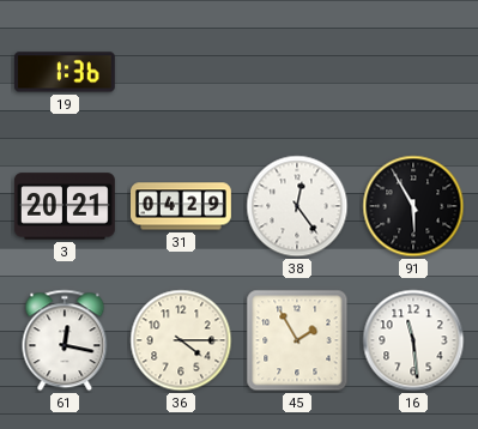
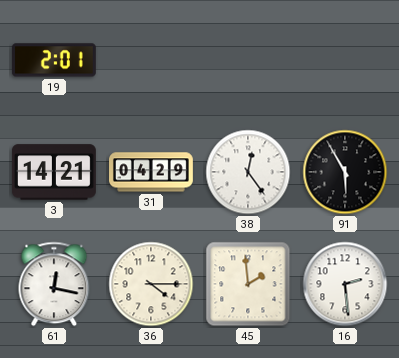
19: 1:36 -> 2:01
3: 20:21 -> 14:21
45: 1:55 -> 1:59
16: 11:29 -> 2:29
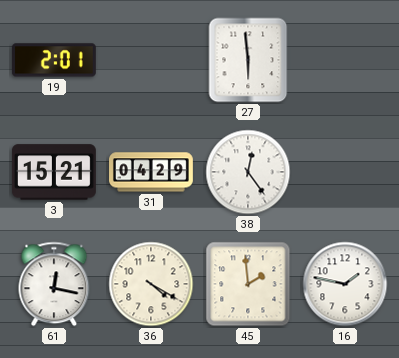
27: none -> 5:59
3: 14:21 -> 15:21
91: 5:55 -> none
36: 4:15 -> 4:20
16: 2:29 -> 1:47
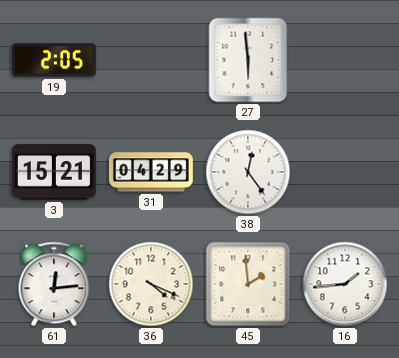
19: 2:01 -> 2:05
61: 12:17 -> 12:14
36: 4:20 -> 4:19
16: 1:47 -> 1:44
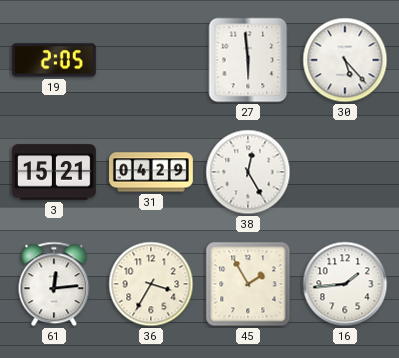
30: none -> 5:23
38: 12:24 -> 12:25
36: 4:19 -> 3:35
45: 1:59 -> 1:55
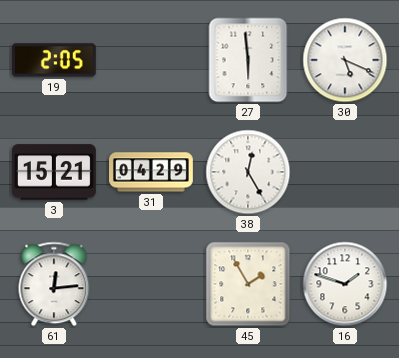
30: 5:23 -> 5:19
36: 3:35 -> none
16: 1:44 -> 1:48
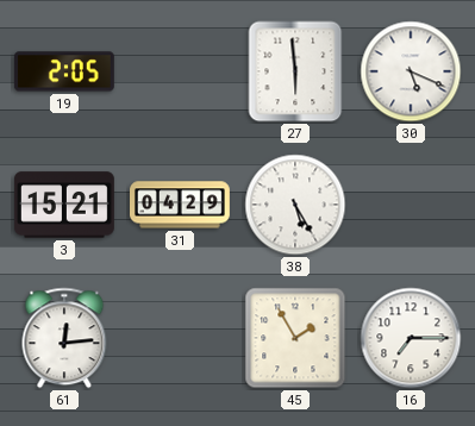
38: 12:25 -> 5:25
16: 1:48 -> 7:15
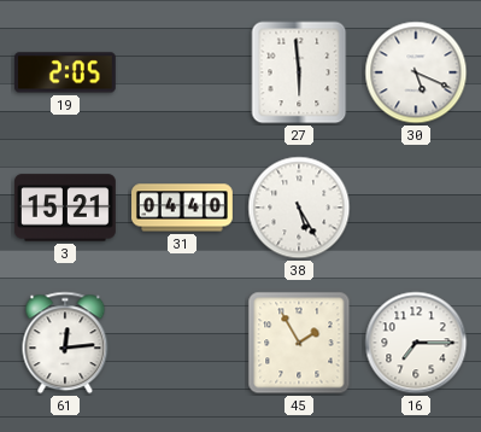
31: 04:29 -> 04:40
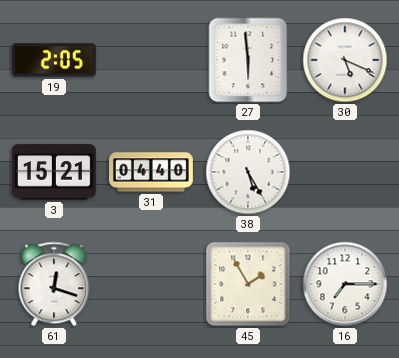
61: 12:14 -> 12:18
